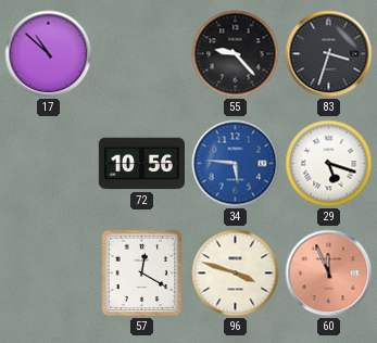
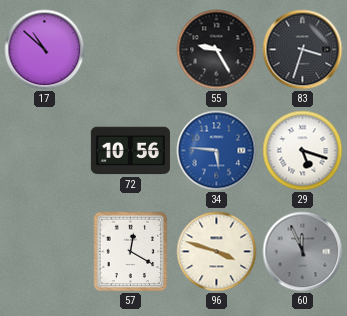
55: 9:23 -> 9:25
60 dial: salmon -> grey
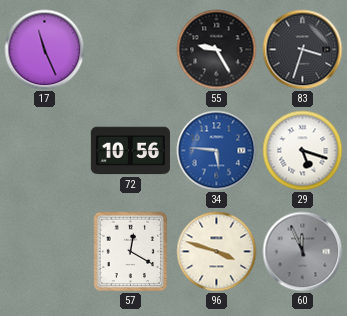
17: 10:52 -> 11:26
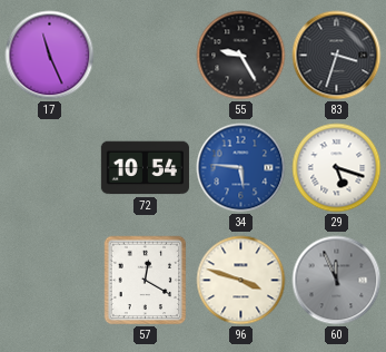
72: 10:56 -> 10:54
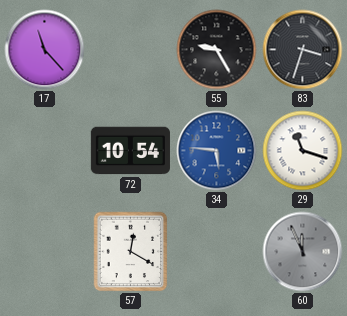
17: 11:26 -> 11:23
29: 5:18 -> 11:18
96: 3:48 -> none
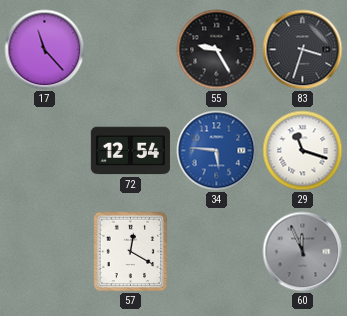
72: 10:54 -> 12:54
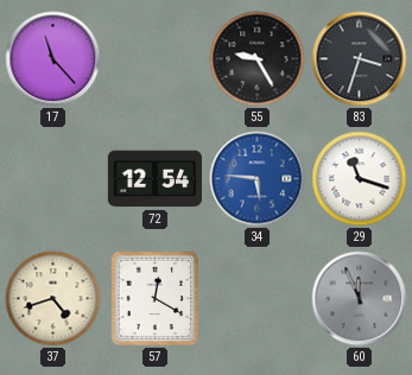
37: none -> 4:42
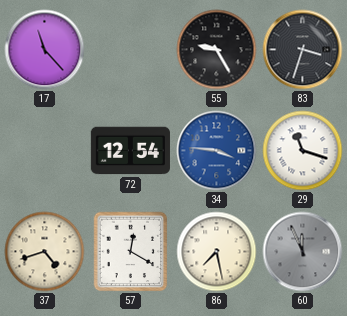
34: 5:46 -> 3:46
86: none -> 7:28
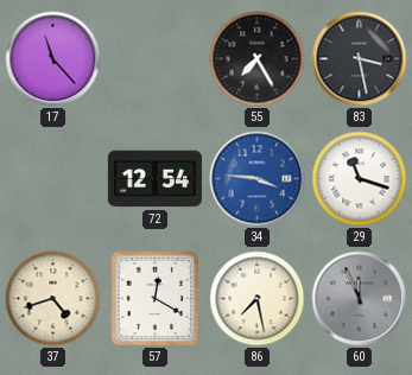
55: 9:25 -> 7:25
83: 3:33 -> 3:28
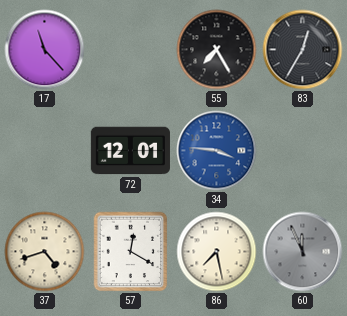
83: 3:28 -> 12:35
72: 12:54 -> 12:01
29: 11:18 -> none
